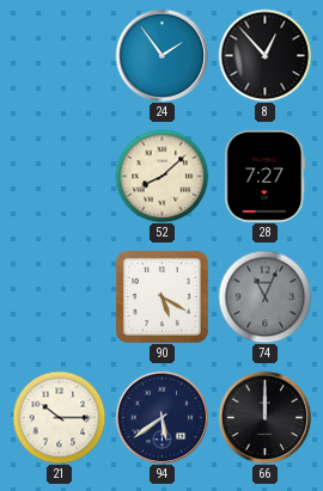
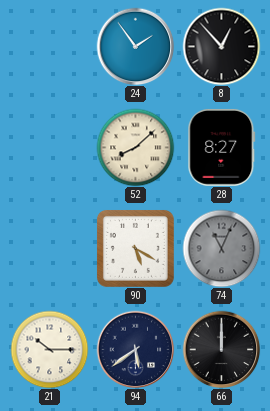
28: 7:27 -> 8:27
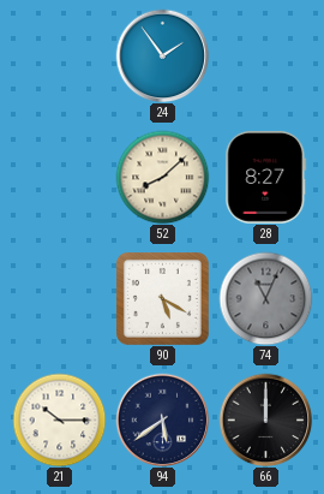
8: 12:53 -> none
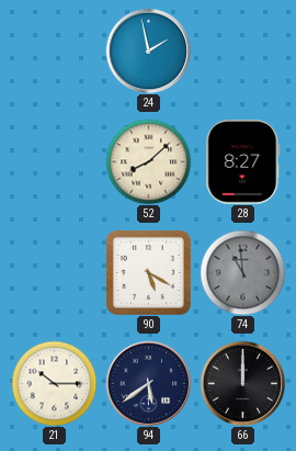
24: 1:54 -> 1:58
74: 11:04 -> 10:59
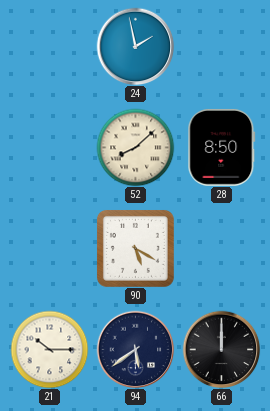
28: 8:27 -> 8:50
74: 10:59 -> none
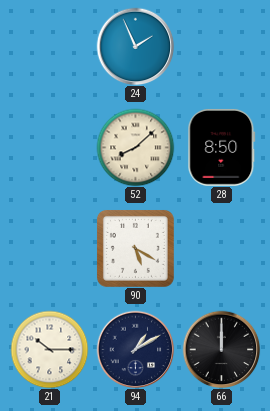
24: 1:58 -> 1:56
94: 5:39 -> 1:10
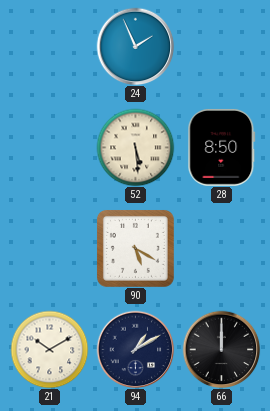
52: 8:08 -> 5:29
21: 10:15 -> 10:10
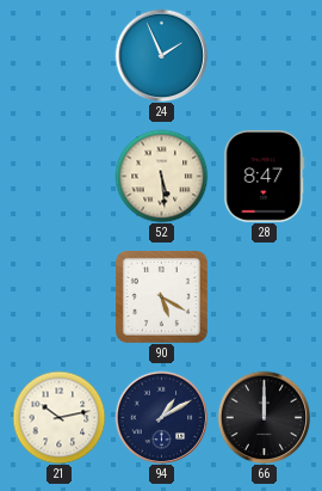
28: 8:50 -> 8:47
21: 10:10 -> 10:13
